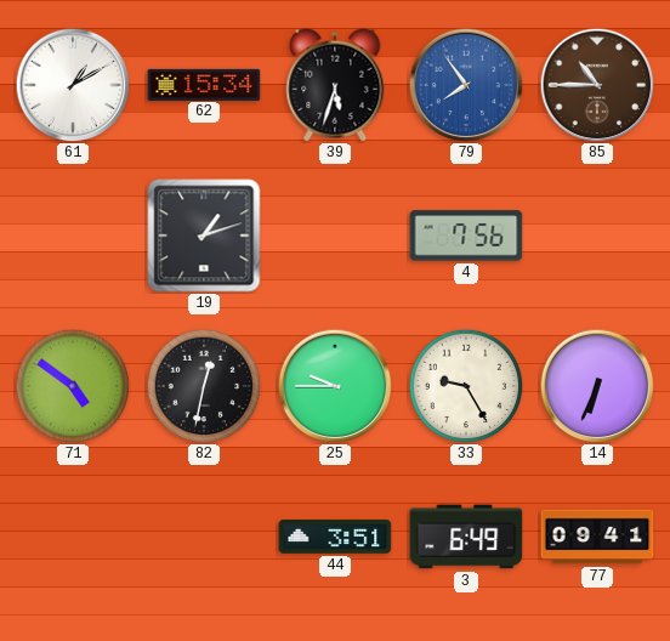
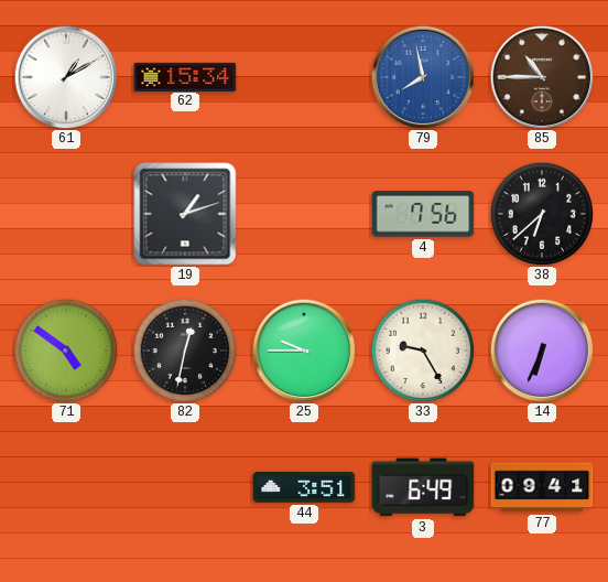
39: 5:33 -> none
79: 7:54 -> 7:58
38: none -> 6:38
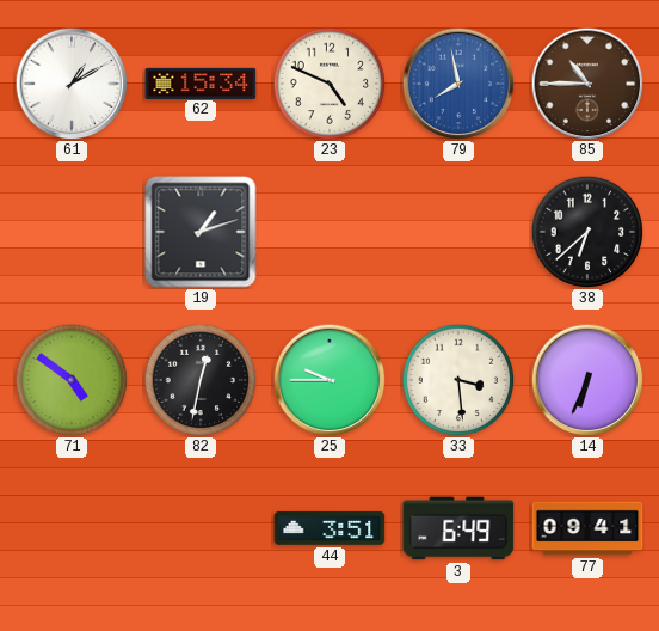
23: none -> 4:49
4: 7:56 -> none
33: 9:25 -> 3:29
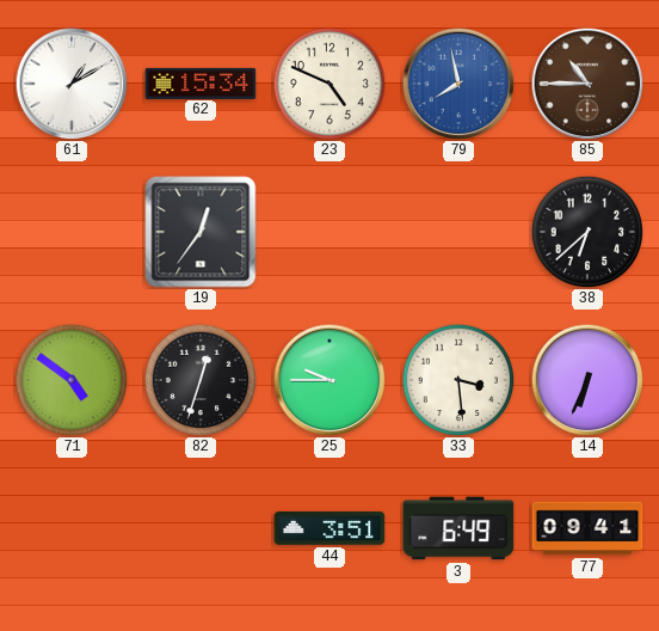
19: 1:12 -> 12:36
82: 12:32 -> 12:33
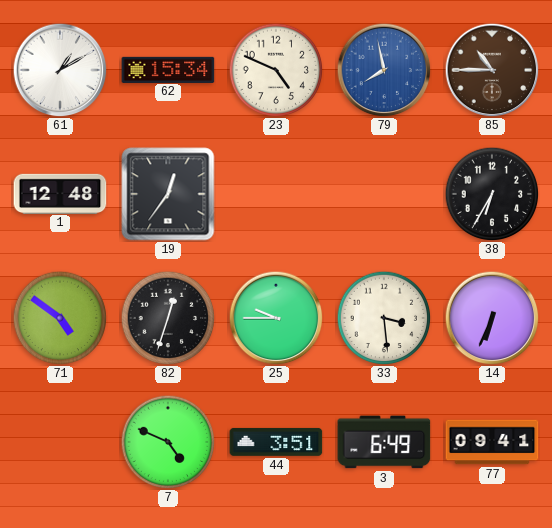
1: none -> 12:48
38: 6:38 -> 6:35
7: none -> 4:49
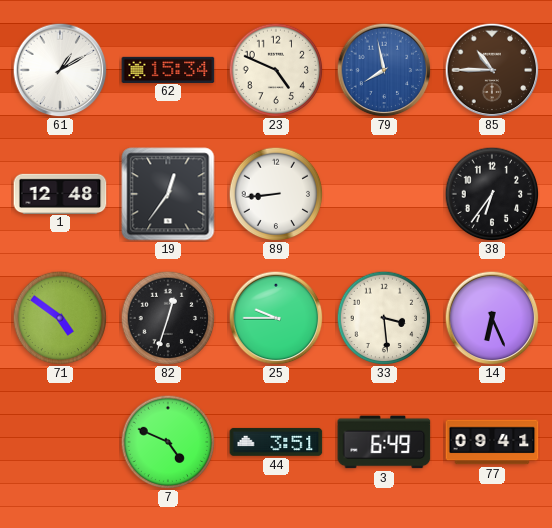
89: none -> 8:44
38: 6:35 -> 6:36
14: 6:34 -> 6:26
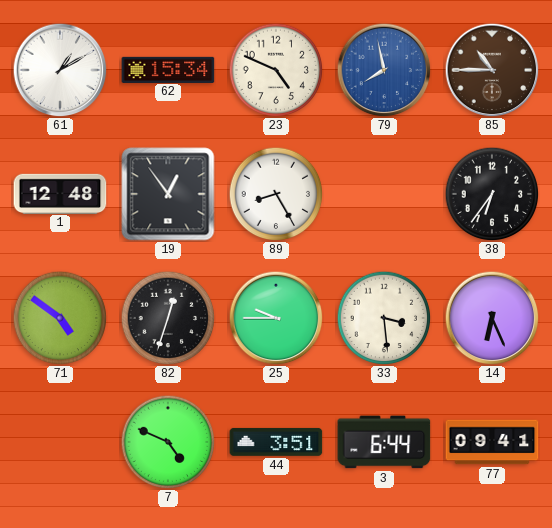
19: 12:36 -> 12:54
89: 8:44 -> 8:25
3: 6:49 -> 6:44
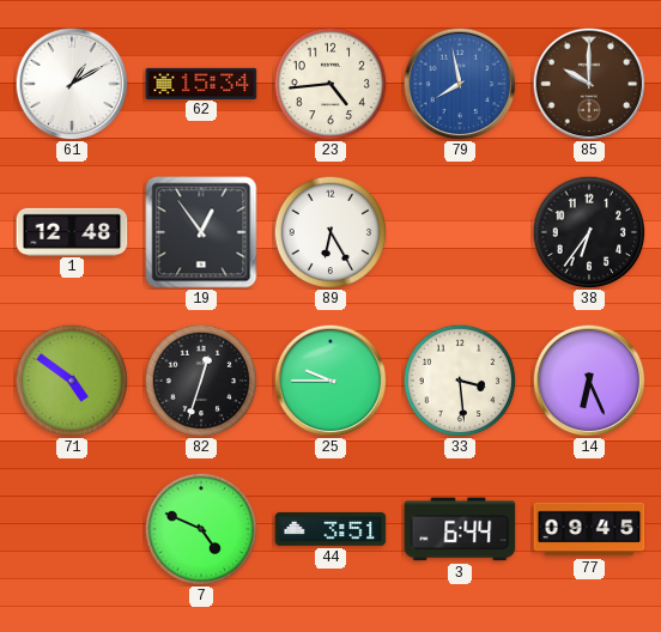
23: 4:49 -> 4:44
85: 10:45 -> 10:00
89: 8:25 -> 6:25
77: 09:41 -> 09:45
